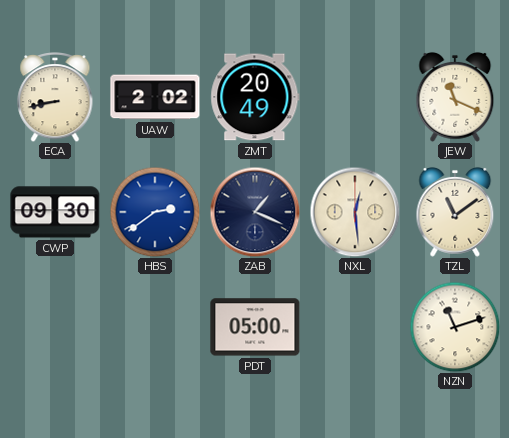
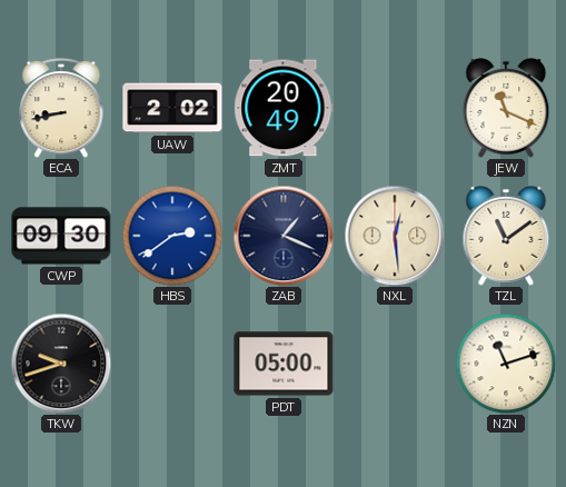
TKW: none -> 9:42
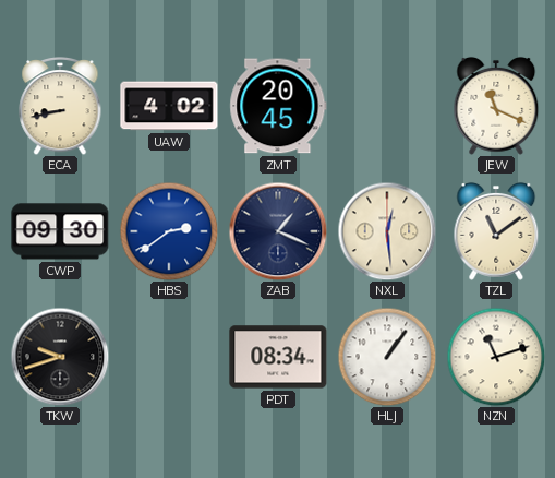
UAW: 2:02 -> 4:02
ZMT: 20:49 -> 20:45
PDT: 05:00 -> 08:34
HLJ: none -> 1:06
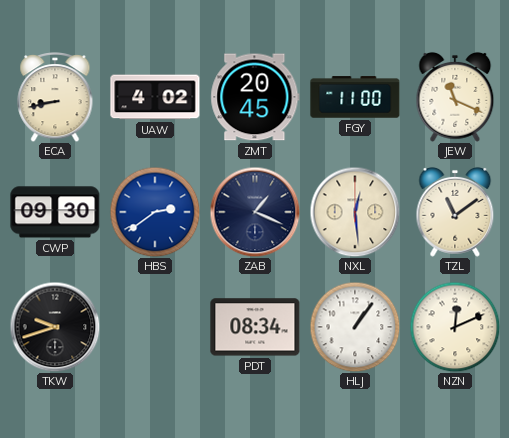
FGY: none -> 11:00
NZN: 11:12 -> 12:11
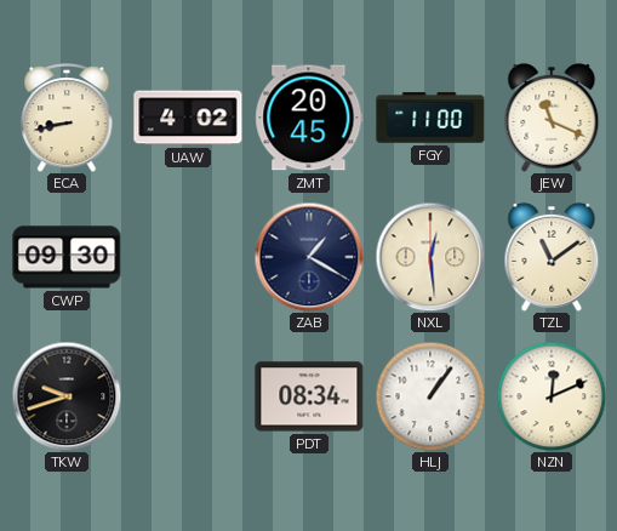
HBS: 2:39 -> none
ZAB: 1:19 -> 1:20
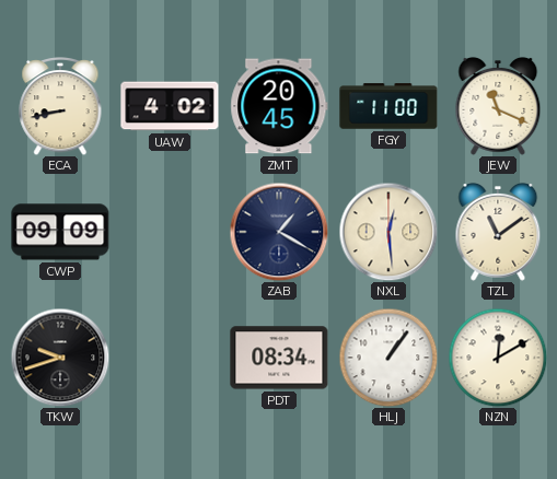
CWP: 09:30 -> 09:09
NZN: 12:11 -> 12:10
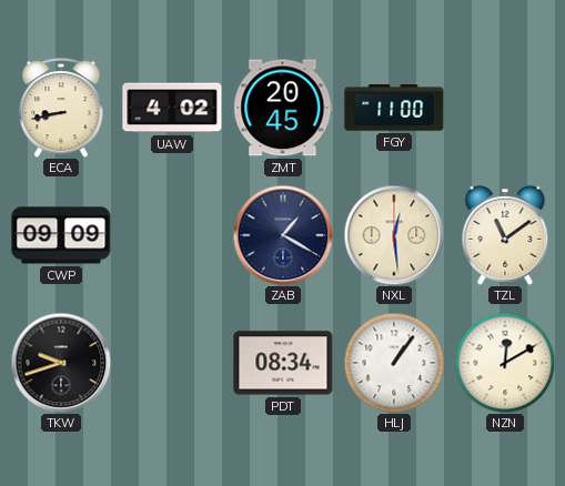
JEW: 11:19 -> none
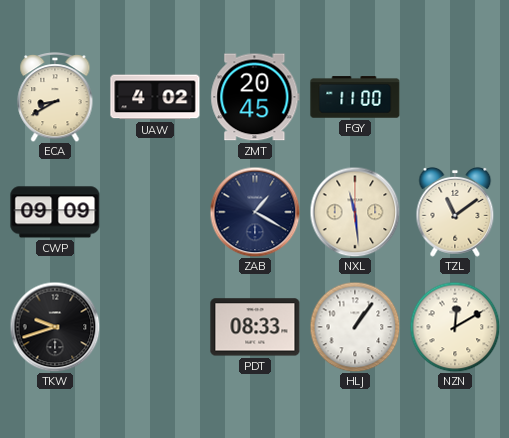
ECA: 8:43 -> 8:40
NXL: 12:29 -> 11:29
PDT: 08:34 -> 08:33
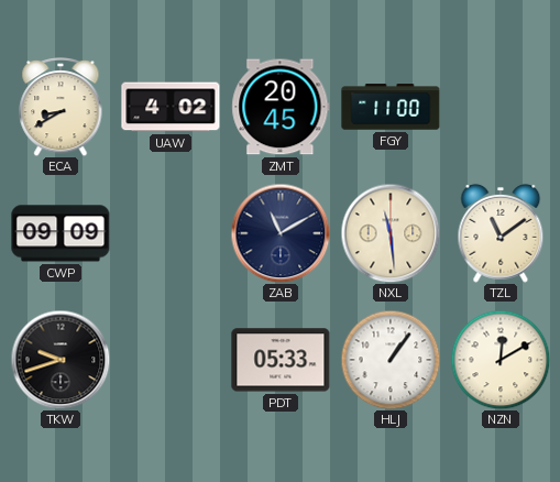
ZAB: 1:20 -> 11:10
PDT: 08:33 -> 05:33
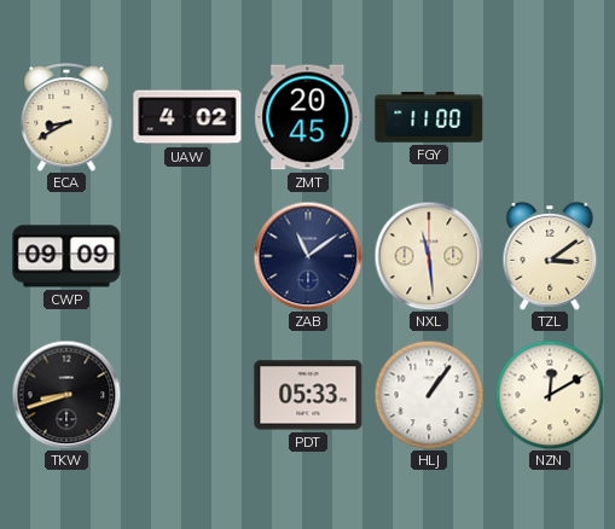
ZAB: 11:10 -> 11:09
TZL: 11:09 -> 3:09
TKW: 9:42 -> 8:42
